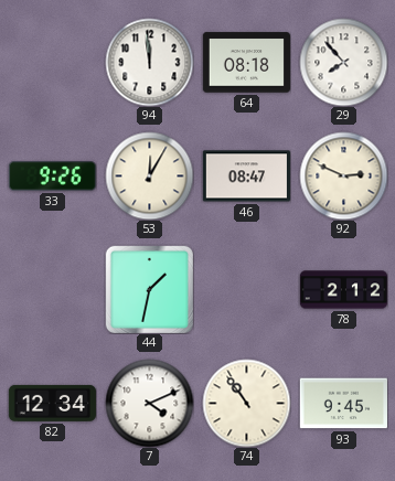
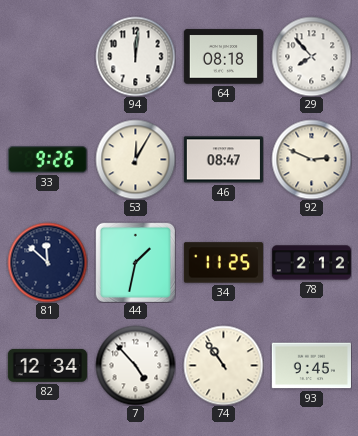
94: 11:59 -> 12:01
81: none -> 11:52
34: none -> 11:25
7: 4:11 -> 4:53
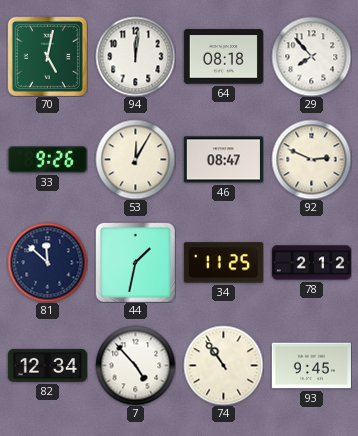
70: none -> 5:02
